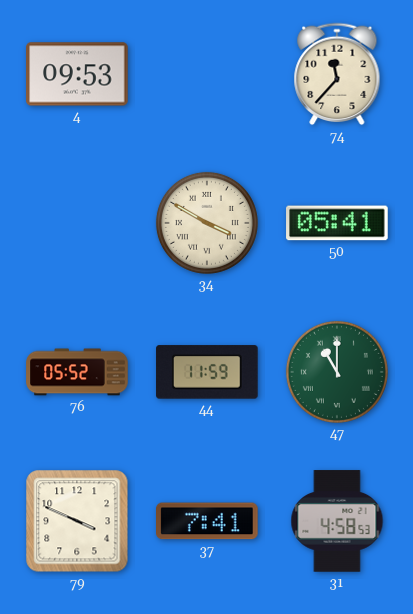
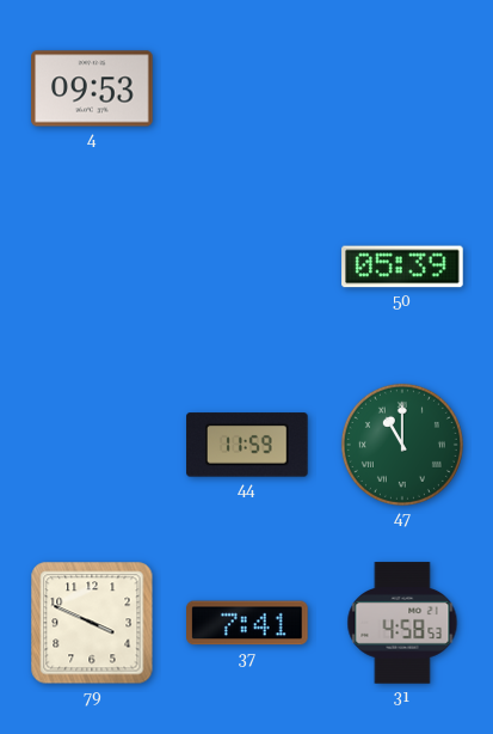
74: 11:37 -> none
34: 3:50 -> none
50: 05:41 -> 05:39
76: 05:52 -> none
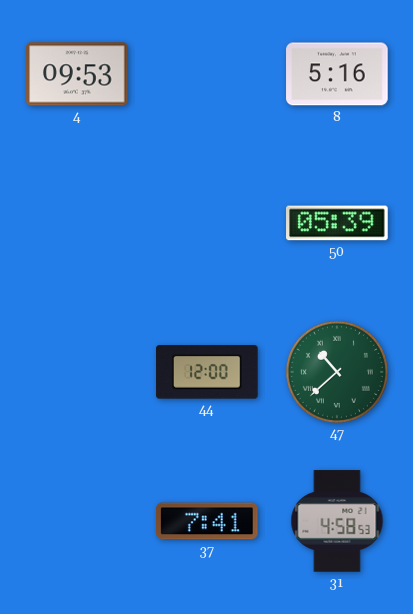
8: none -> 5:16
44: 11:59 -> 12:00
47: 11:00 -> 10:38
79: 3:49 -> none
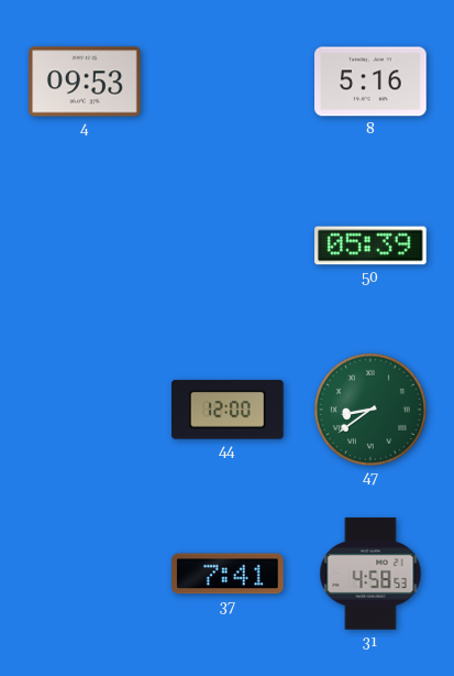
47: 10:38 -> 8:39
